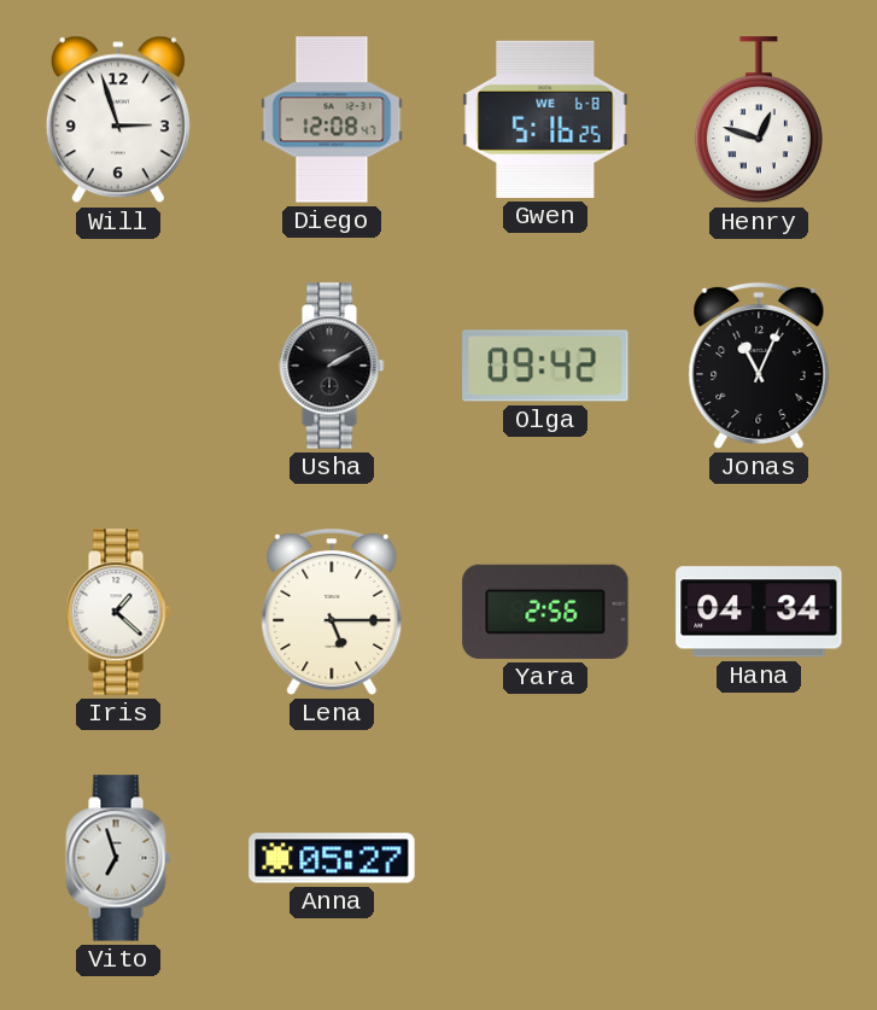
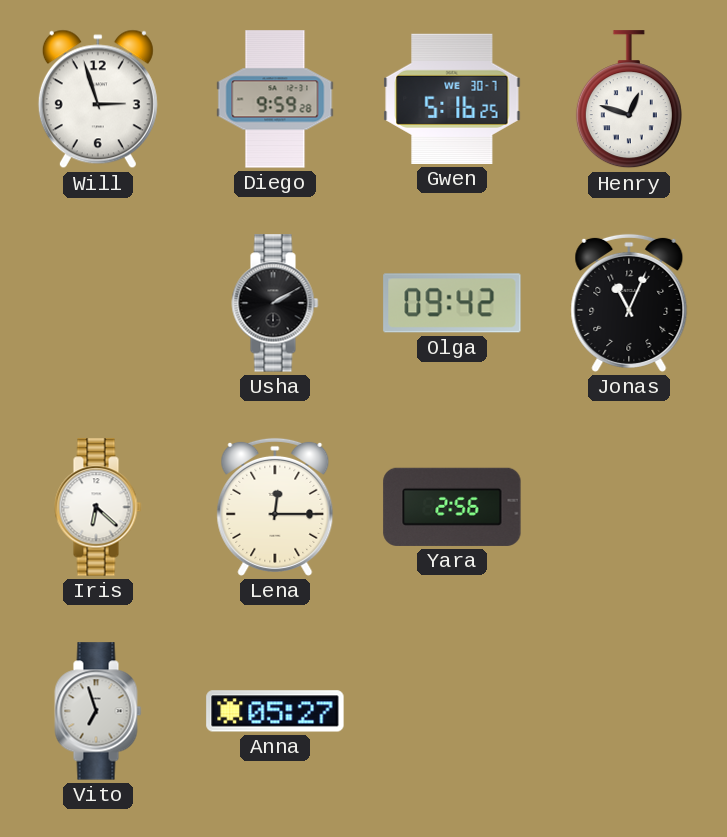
Diego: 12:08 -> 9:59
Gwen date: WE 6-8 -> WE 30-7
Iris: 1:22 -> 6:22
Lena: 5:15 -> 12:15
Hana: 04:34 -> none
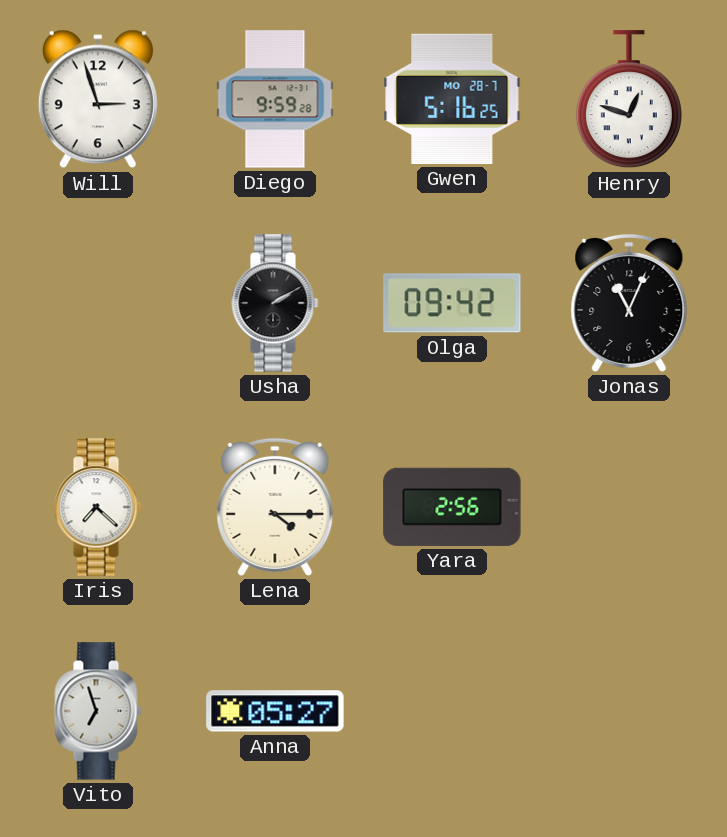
Gwen date: WE 30-7 -> MO 28-7
Iris: 6:22 -> 7:22
Lena: 12:15 -> 4:15
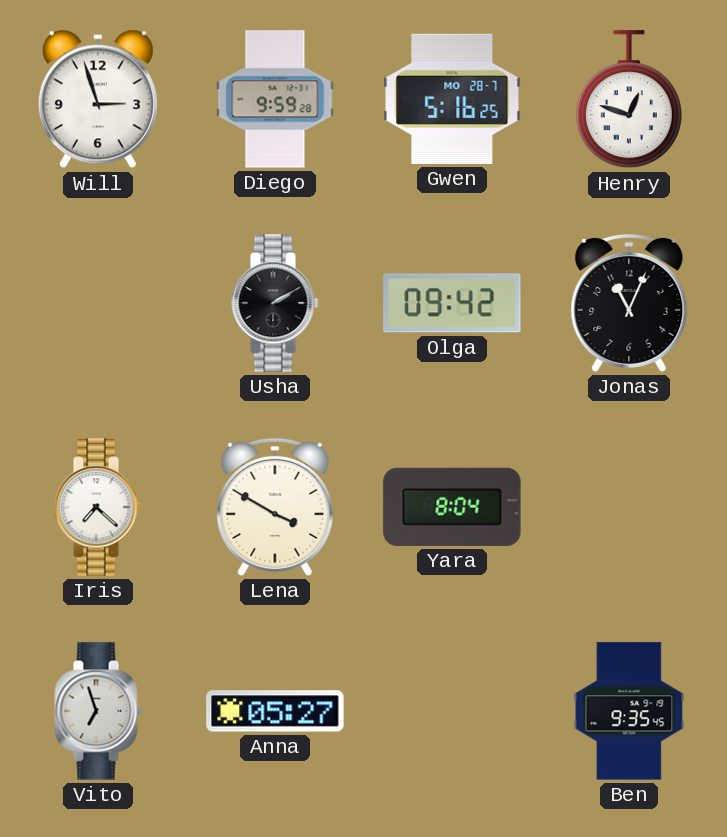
Lena: 4:15 -> 3:50
Yara: 2:56 -> 8:04
Ben: none -> 9:35
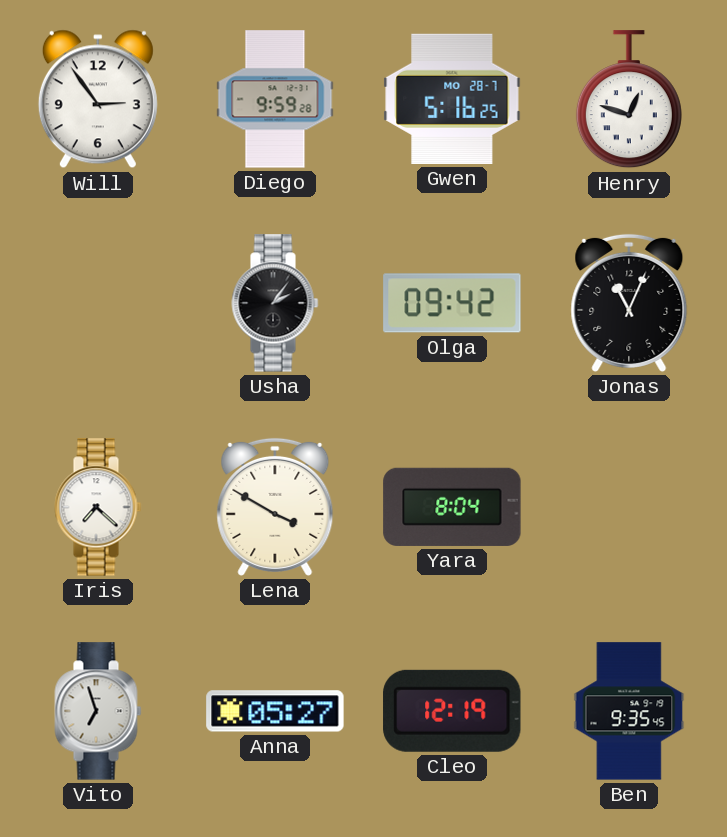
Will: 2:57 -> 2:54
Usha: 2:10 -> 2:06
Cleo: none -> 12:19
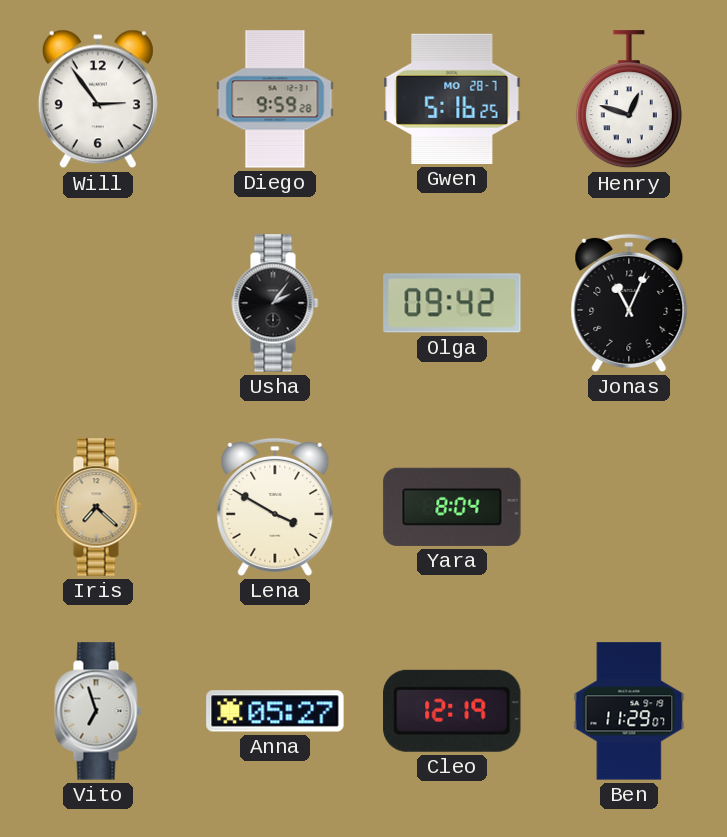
Iris dial: white -> champagne
Ben: 9:35 -> 11:29
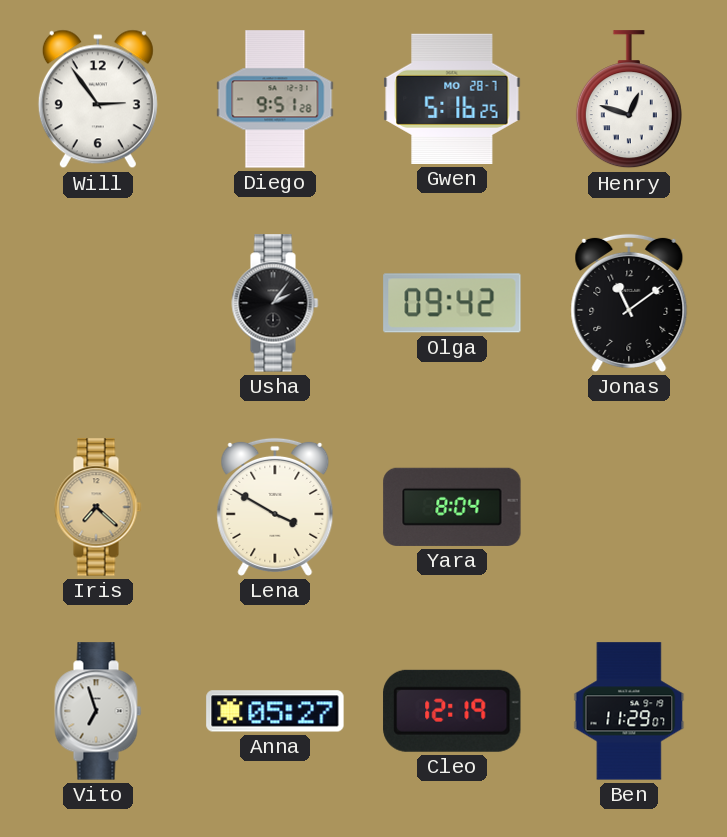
Diego: 9:59 -> 9:51
Jonas: 11:04 -> 11:09
